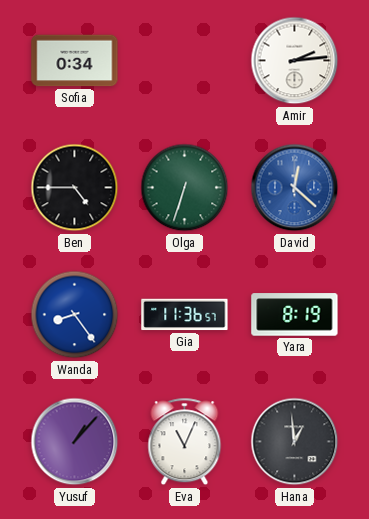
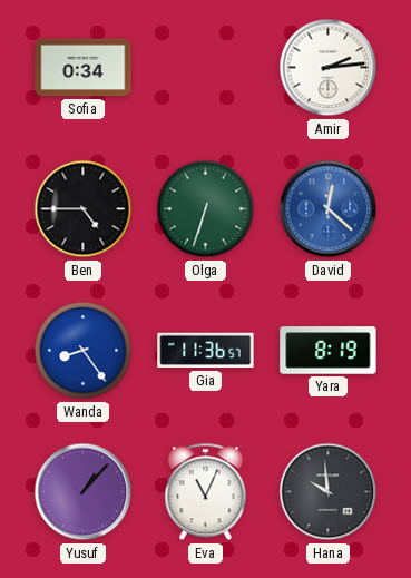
Hana: 12:59 -> 9:59
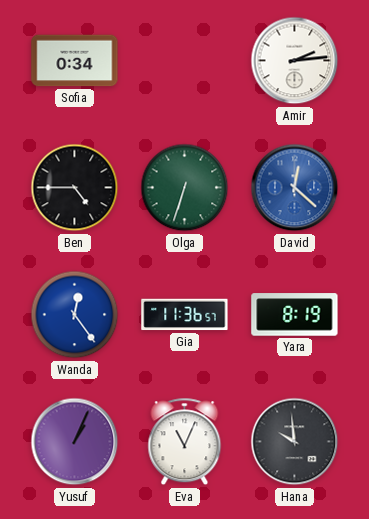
Wanda: 8:24 -> 12:24
Yusuf: 1:07 -> 1:04
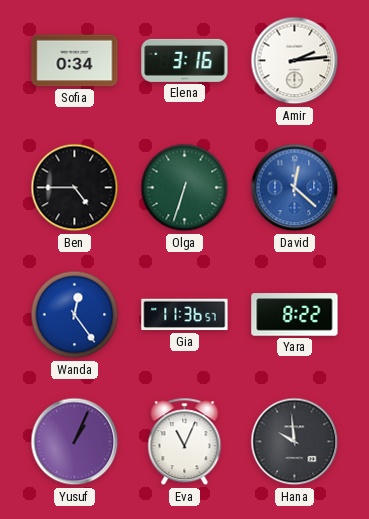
Elena: none -> 3:16
Yara: 8:19 -> 8:22
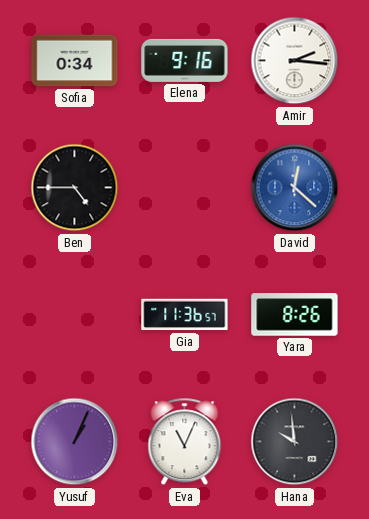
Elena: 3:16 -> 9:16
Amir: 2:14 -> 2:16
Olga: 6:33 -> none
Wanda: 12:24 -> none
Yara: 8:22 -> 8:26
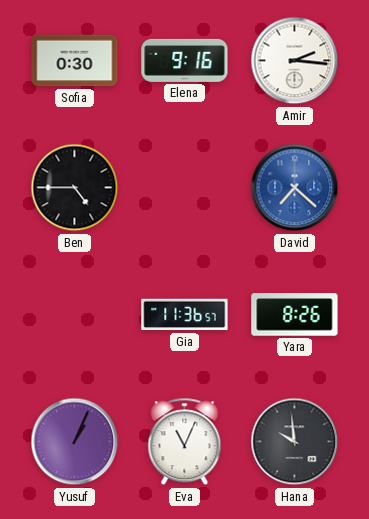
Sofia: 0:34 -> 0:30
David: 12:22 -> 7:22
